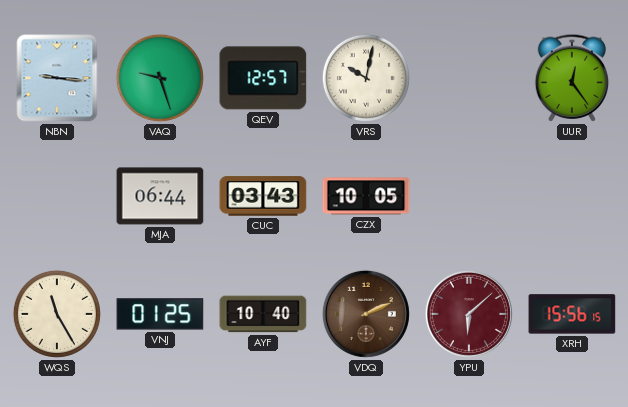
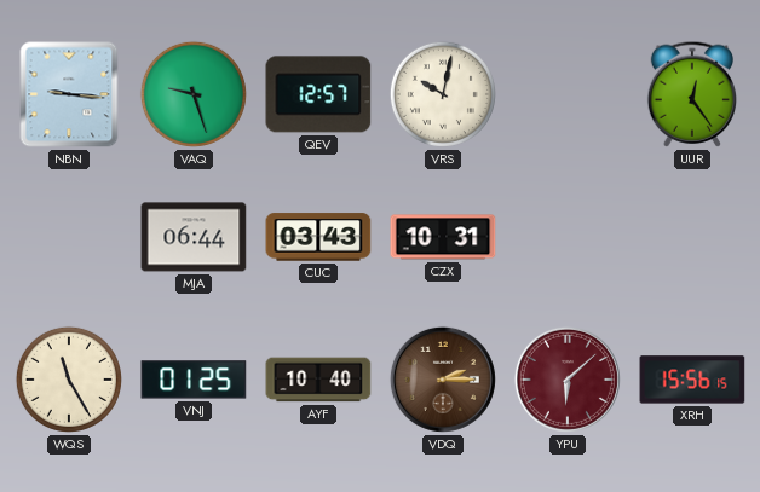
CZX: 10:05 -> 10:31
VDQ: 2:11 -> 2:15
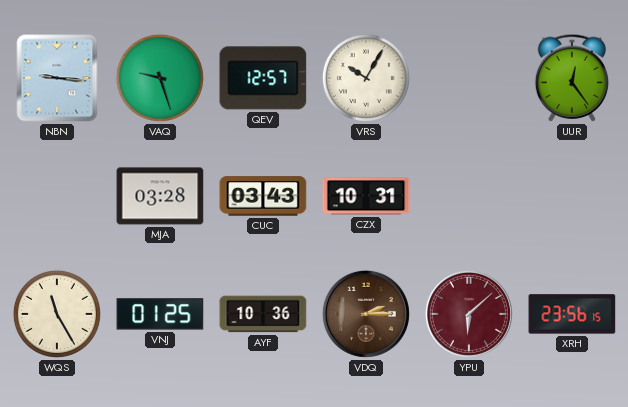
VRS: 10:02 -> 10:05
MJA: 06:44 -> 03:28
AYF: 10:40 -> 10:36
XRH: 15:56 -> 23:56
